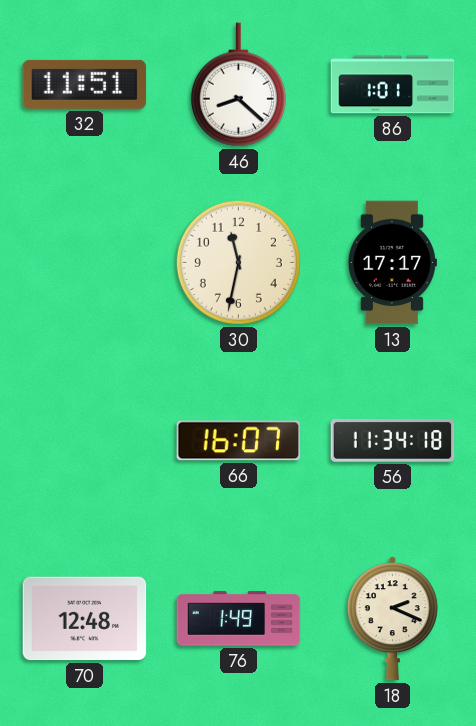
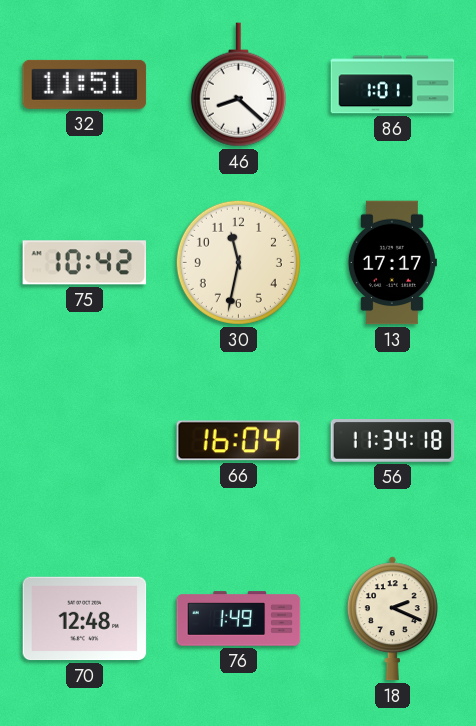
75: none -> 10:42
66: 16:07 -> 16:04
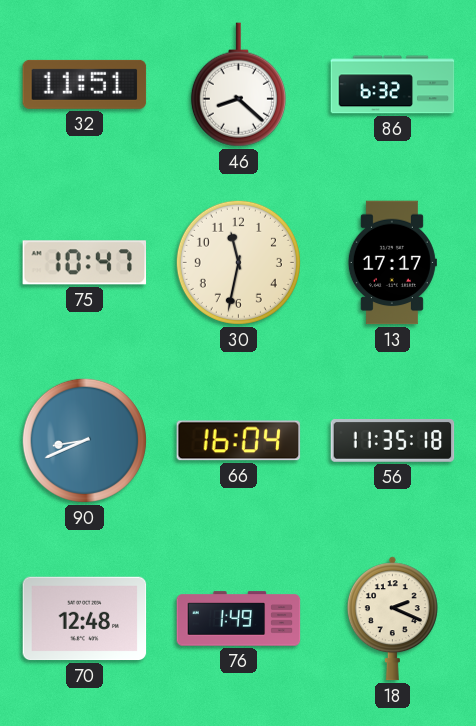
86: 1:01 -> 6:32
75: 10:42 -> 10:47
90: none -> 8:41
56: 11:34 -> 11:35
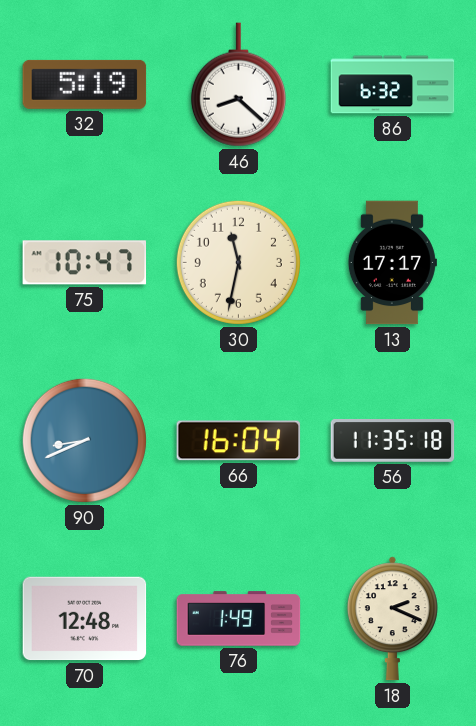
32: 11:51 -> 5:19
